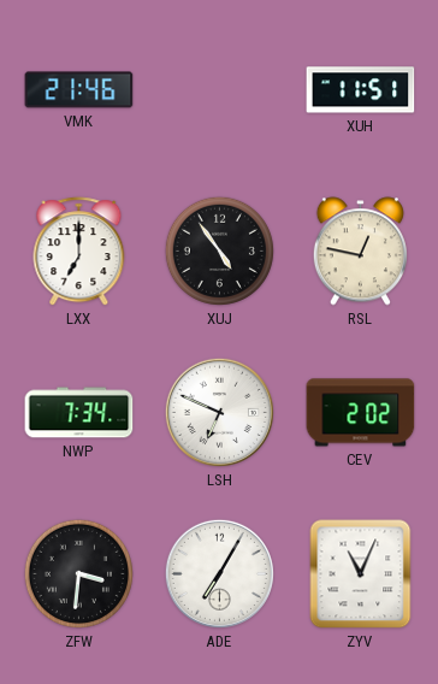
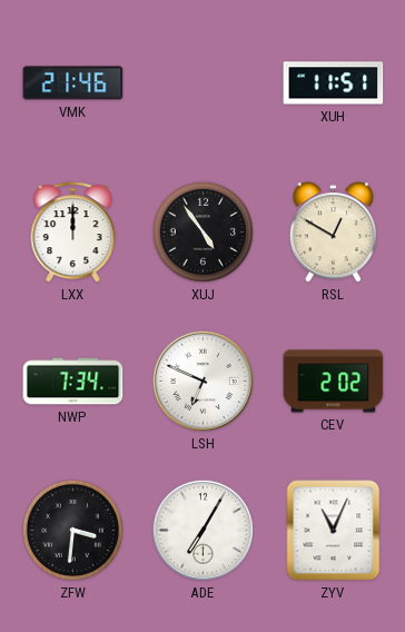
LXX: 7:00 -> 12:00
RSL: 12:47 -> 12:50
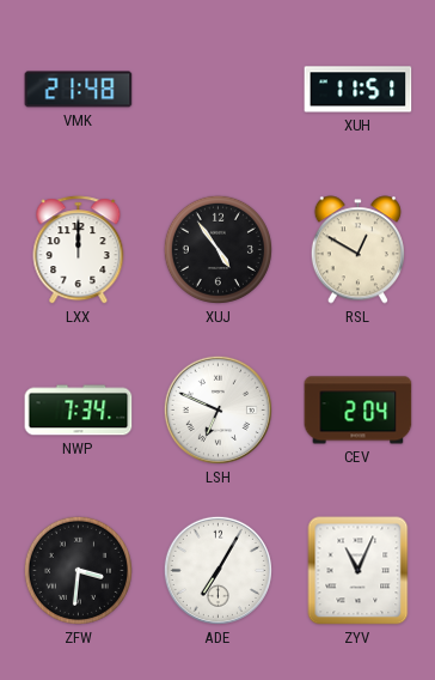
VMK: 21:46 -> 21:48
CEV: 2:02 -> 2:04
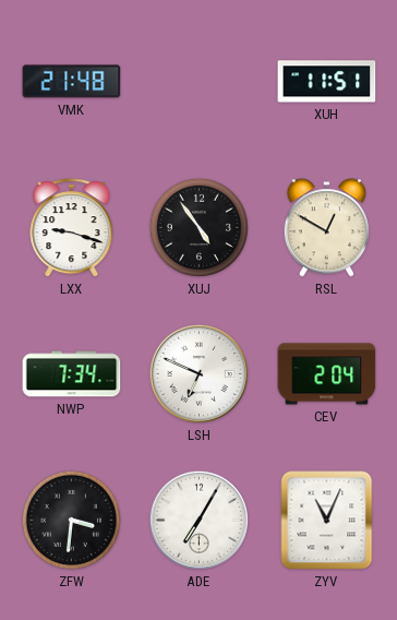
LXX: 12:00 -> 9:18
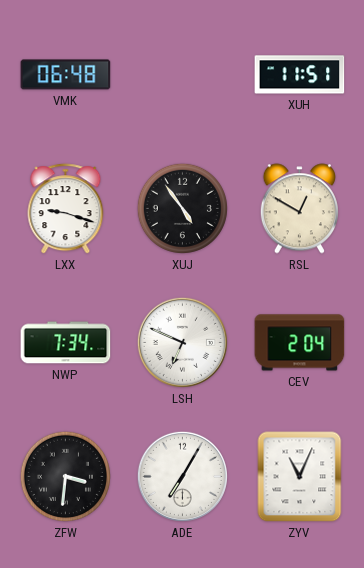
VMK: 21:48 -> 06:48
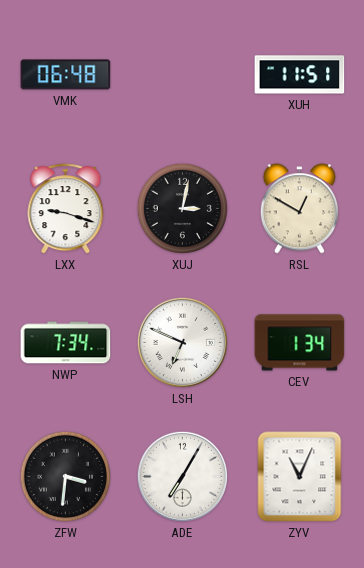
XUJ: 4:54 -> 3:02
CEV: 2:04 -> 1:34
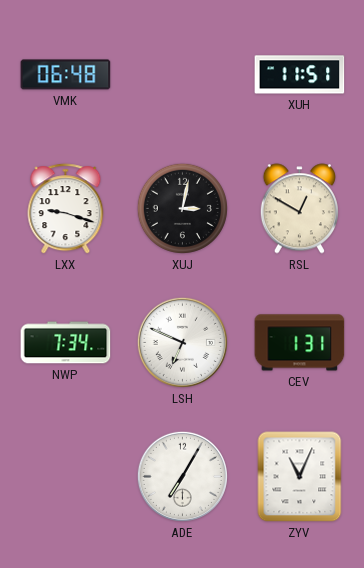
CEV: 1:34 -> 1:31
ZFW: 3:31 -> none
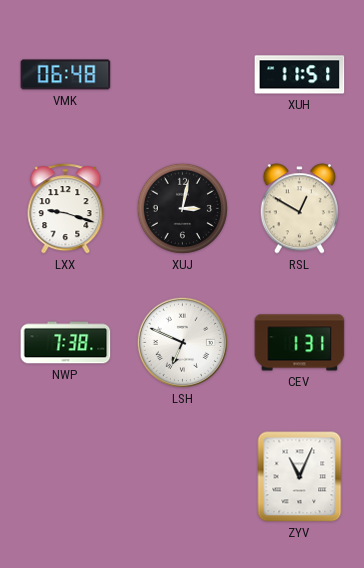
NWP: 7:34 -> 7:38
ADE: 7:05 -> none
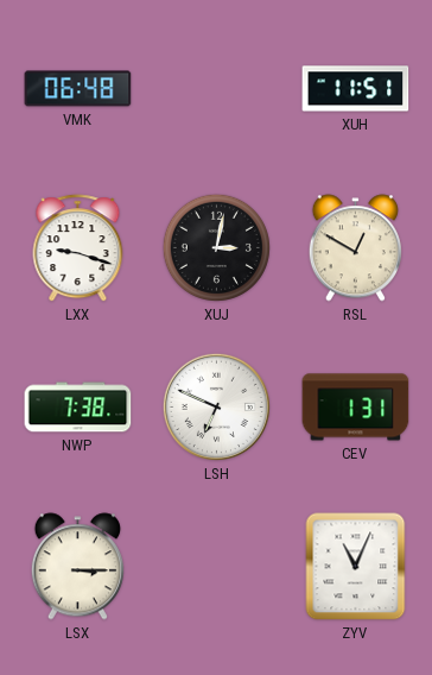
LSX: none -> 3:15
